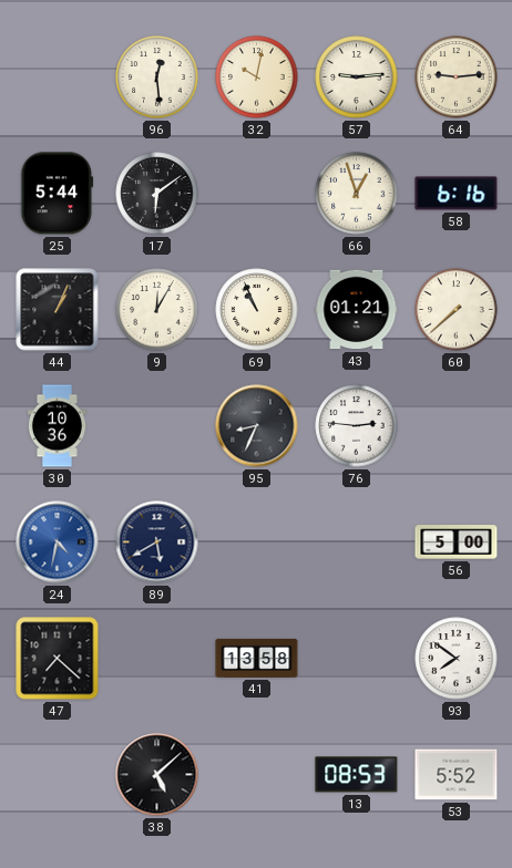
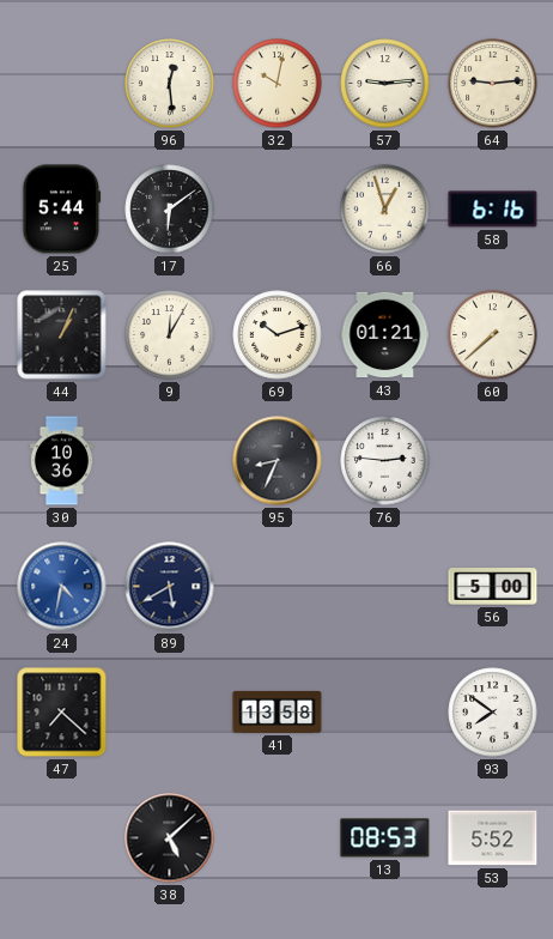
69: 10:56 -> 10:12
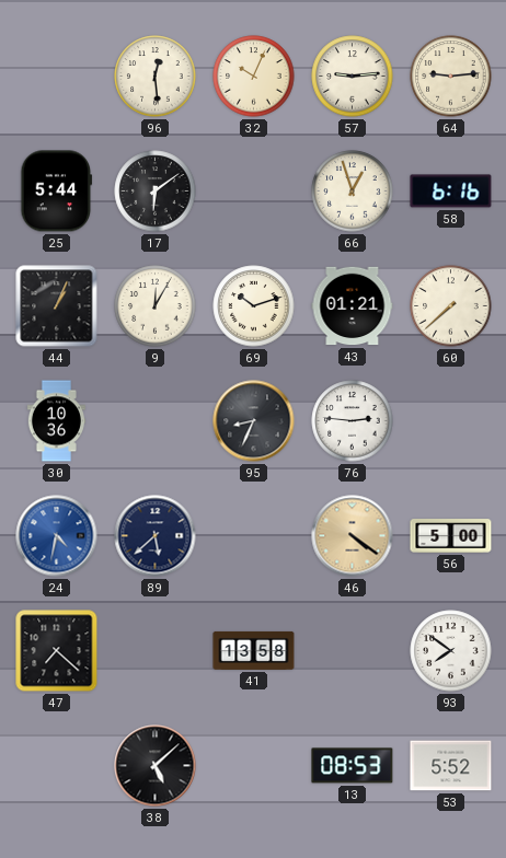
32: 10:02 -> 10:04
89: 5:40 -> 5:38
46: none -> 4:21
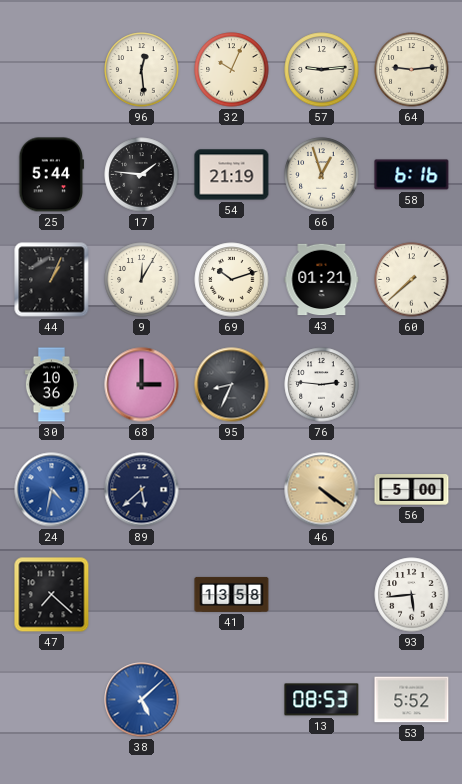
17: 6:09 -> 1:46
54: none -> 21:19
68: none -> 3:00
93: 7:51 -> 5:44
38 dial: black -> blue
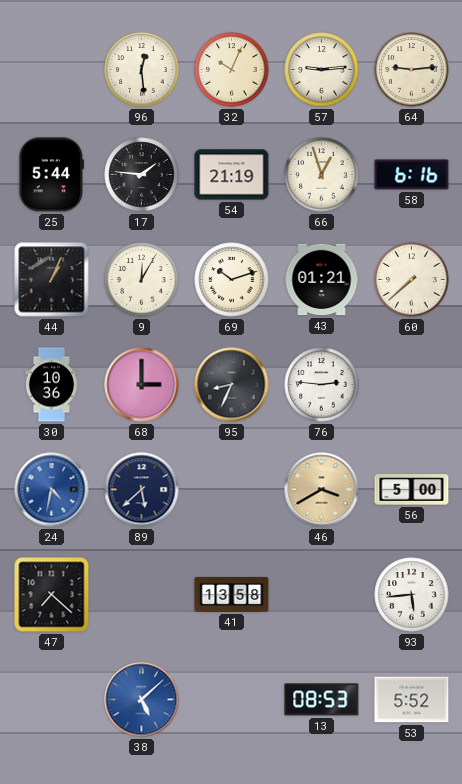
46: 4:21 -> 3:40
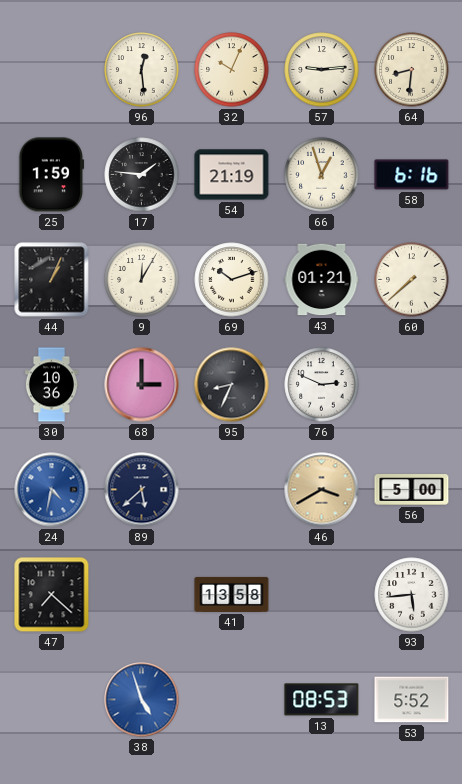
64: 9:14 -> 8:31
25: 5:44 -> 1:59
76: 2:46 -> 2:49
38: 5:08 -> 4:57
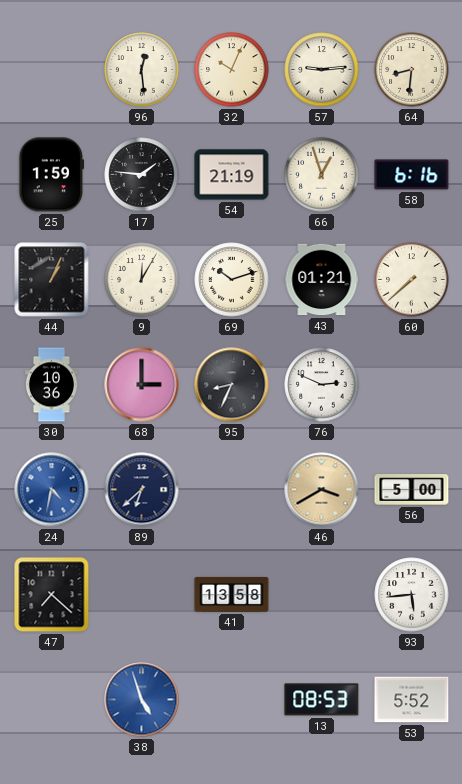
89: 5:38 -> 6:38
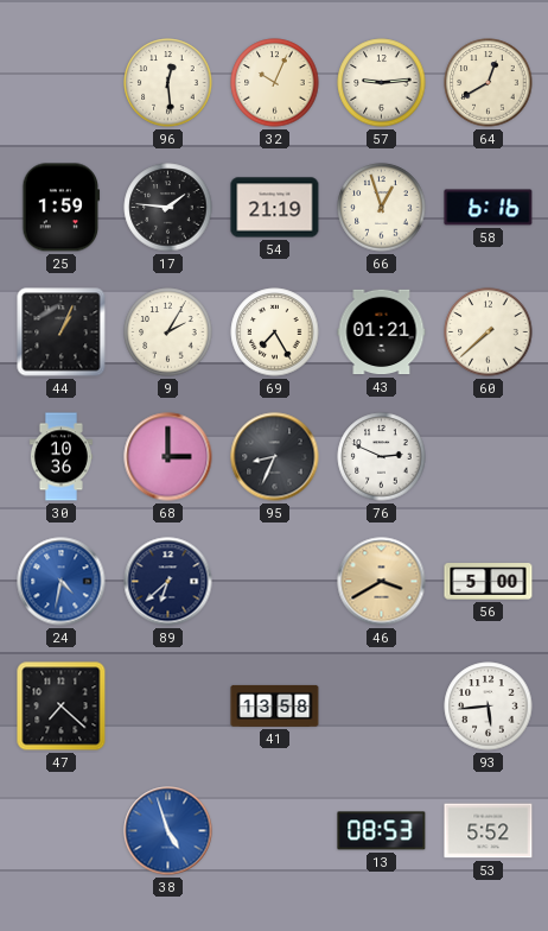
64: 8:31 -> 12:40
9: 12:05 -> 2:05
69: 10:12 -> 7:25
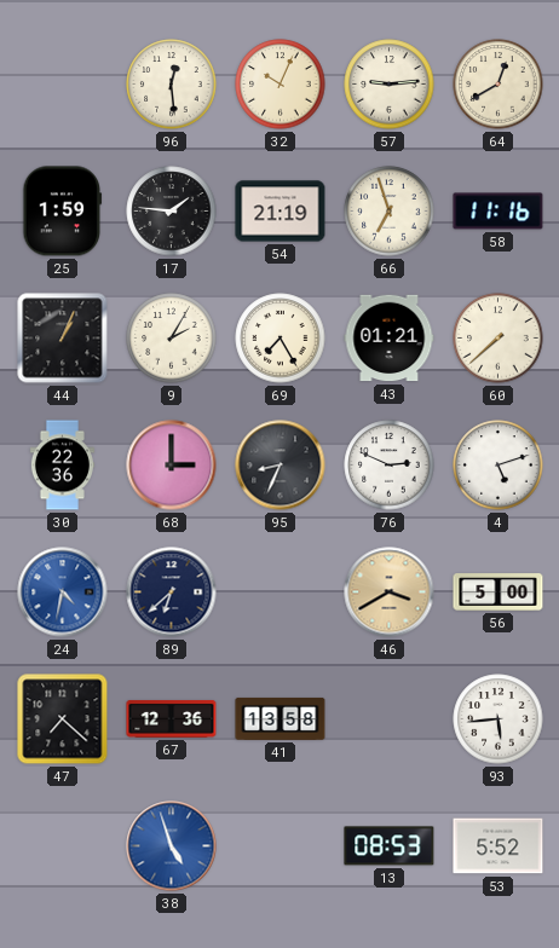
66: 12:57 -> 6:57
58: 6:16 -> 11:16
30: 10:36 -> 22:36
4: none -> 5:12
67: none -> 12:36
